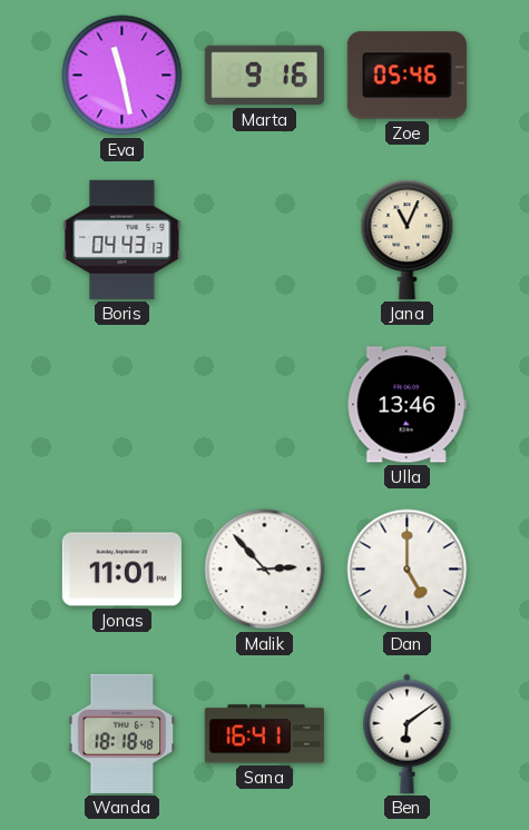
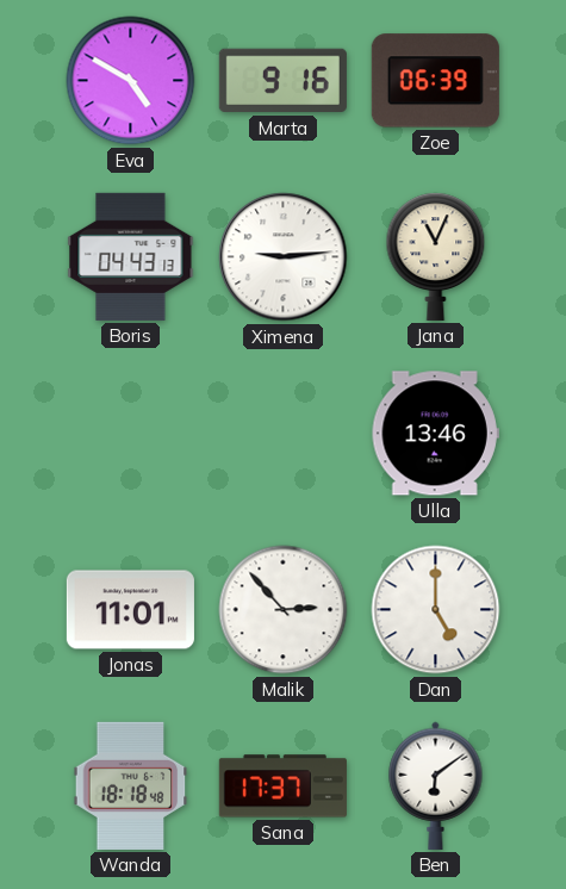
Eva: 11:28 -> 4:50
Zoe: 05:46 -> 06:39
Ximena: none -> 9:14
Sana: 16:41 -> 17:37
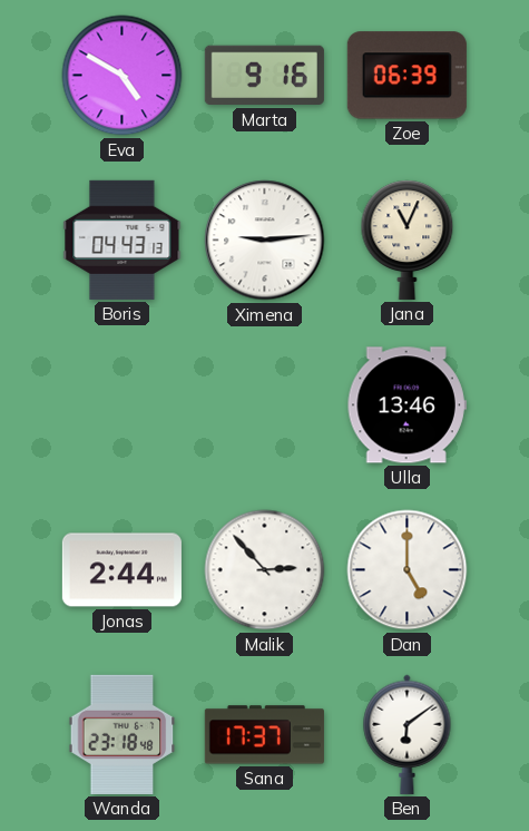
Jonas: 11:01 -> 2:44
Wanda: 18:18 -> 23:18
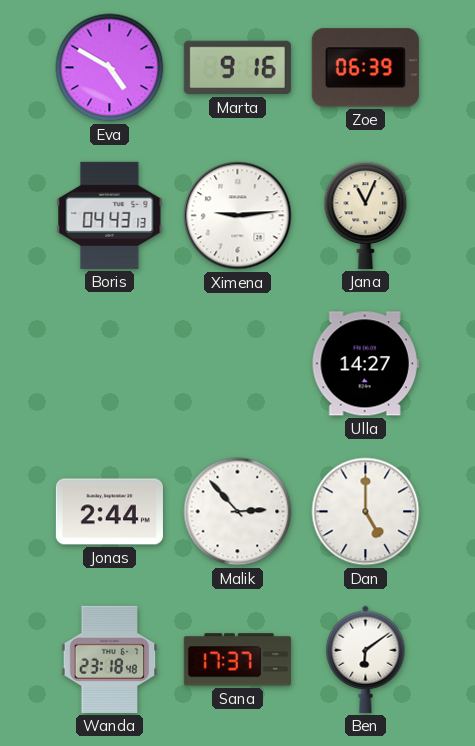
Ulla: 13:46 -> 14:27
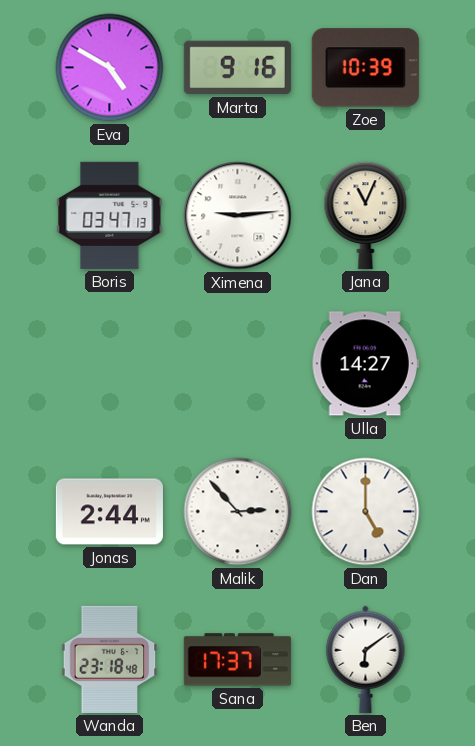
Zoe: 06:39 -> 10:39
Boris: 04:43 -> 03:47
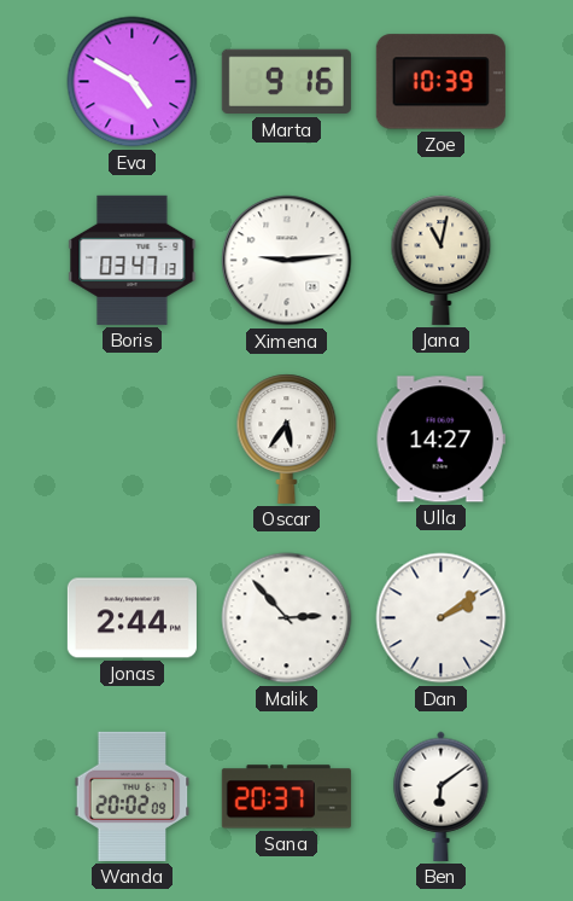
Jana: 11:04 -> 11:02
Oscar: none -> 5:36
Dan: 5:00 -> 2:09
Wanda: 23:18 -> 20:02
Sana: 17:37 -> 20:37
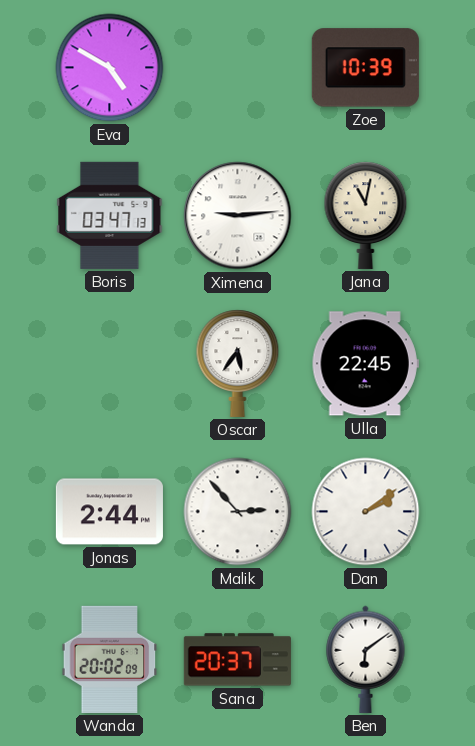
Marta: 9:16 -> none
Ulla: 14:27 -> 22:45
